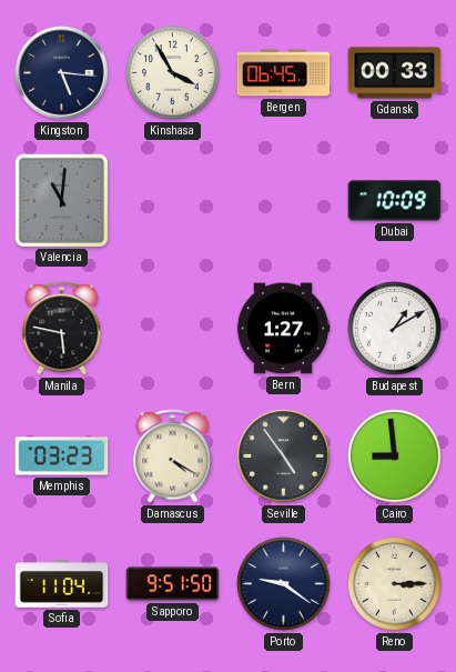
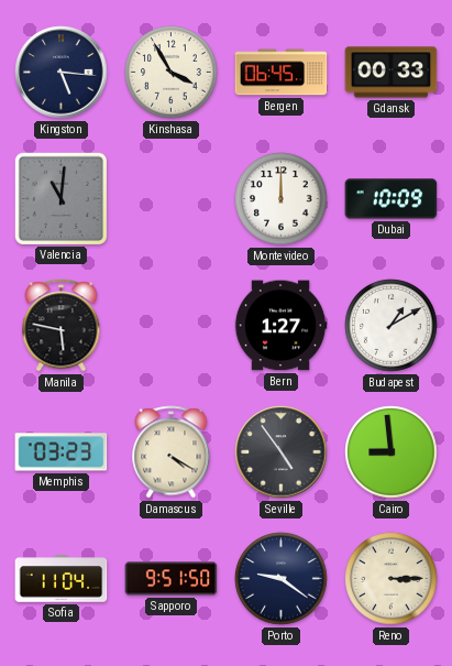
Montevideo: none -> 12:00
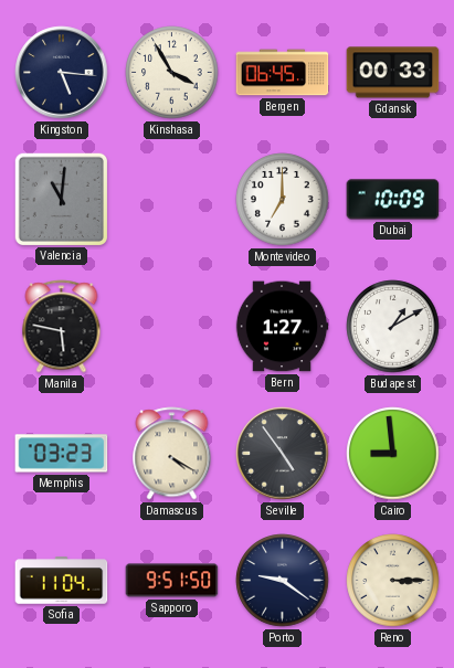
Montevideo: 12:00 -> 7:00
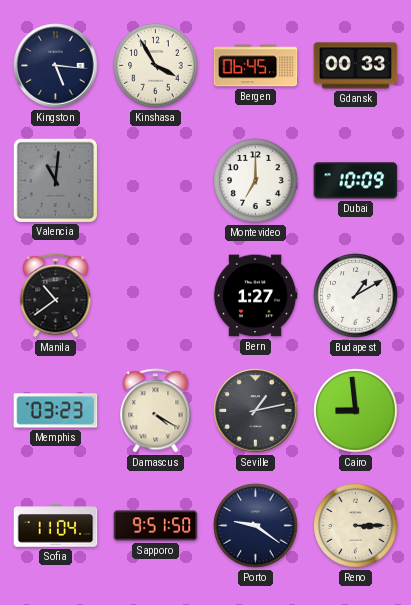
Manila: 5:47 -> 10:39
Seville: 4:54 -> 1:13
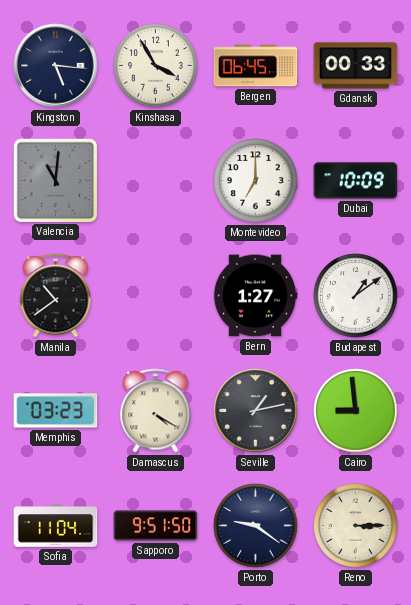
Budapest: 1:10 -> 1:09
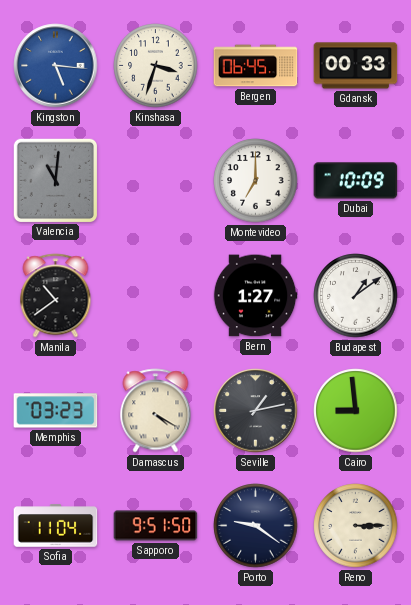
Kingston dial: navy -> blue
Kinshasa: 3:55 -> 3:33
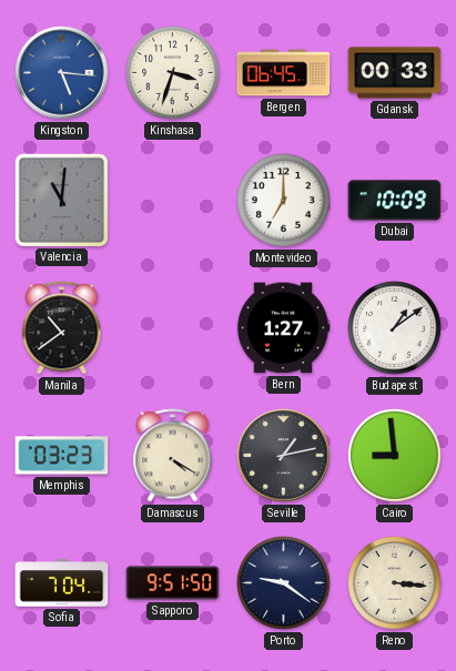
Sofia: 11:04 -> 7:04
Reno: 3:15 -> 3:16
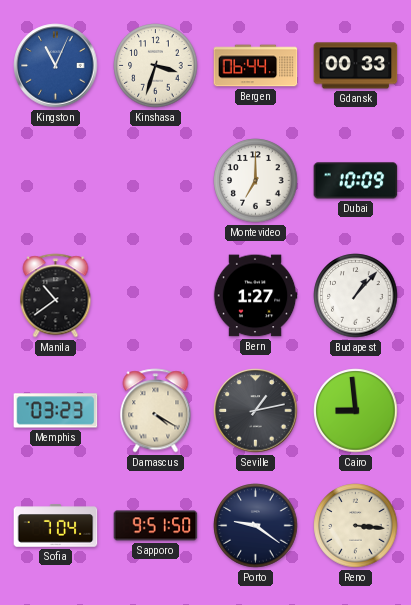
Kingston: 5:16 -> 11:04
Bergen: 06:45 -> 06:44
Valencia: 11:01 -> none
Budapest: 1:09 -> 1:07
